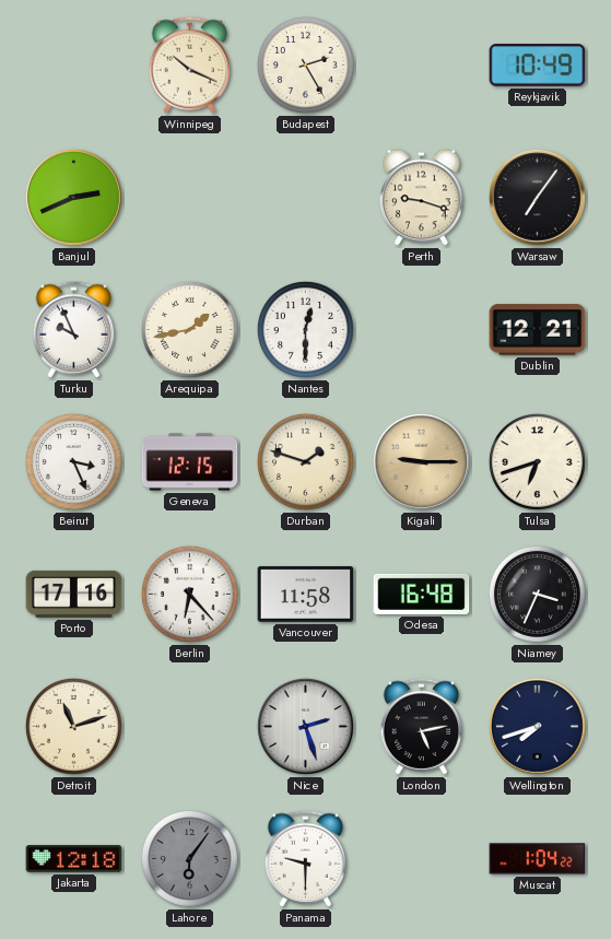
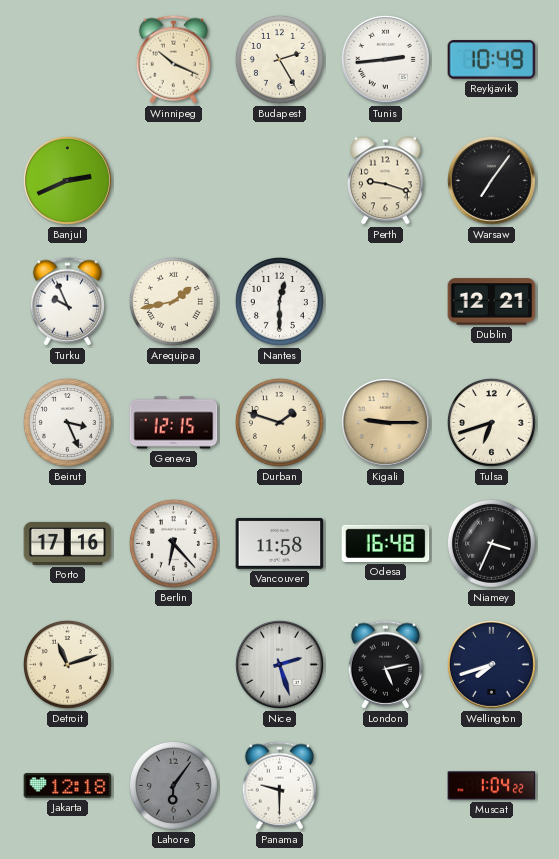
Tunis: none -> 2:44
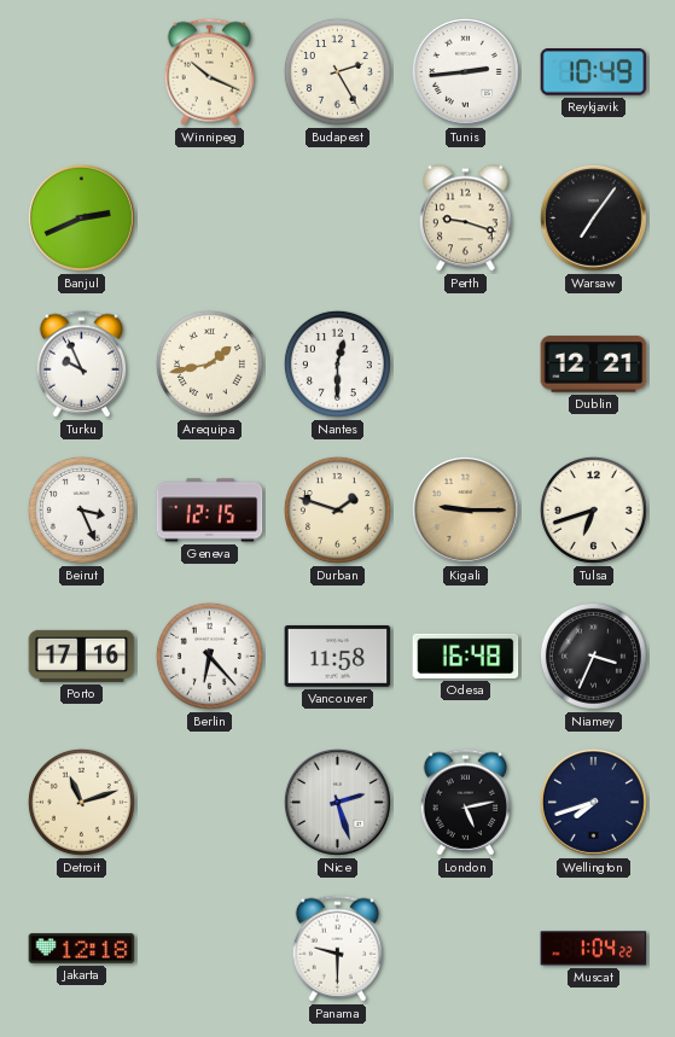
Lahore: 6:06 -> none
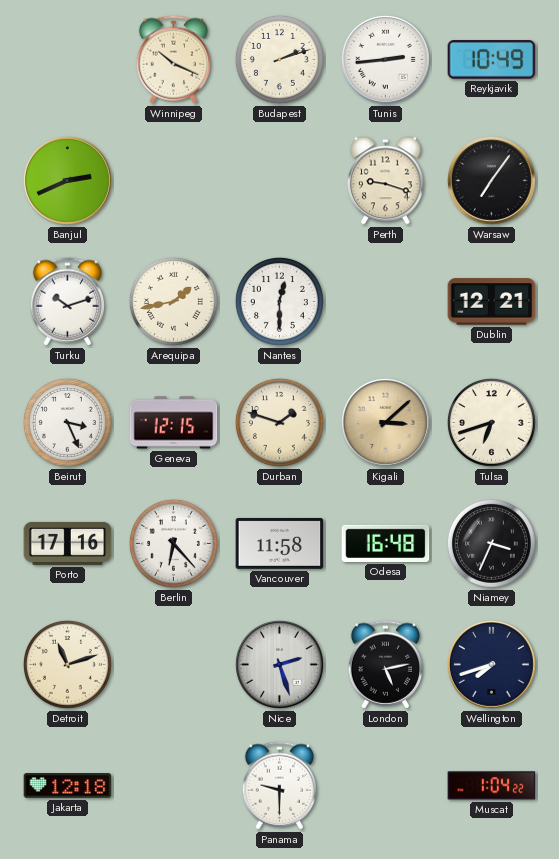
Budapest: 2:25 -> 2:12
Turku: 9:56 -> 10:12
Kigali: 9:15 -> 3:08
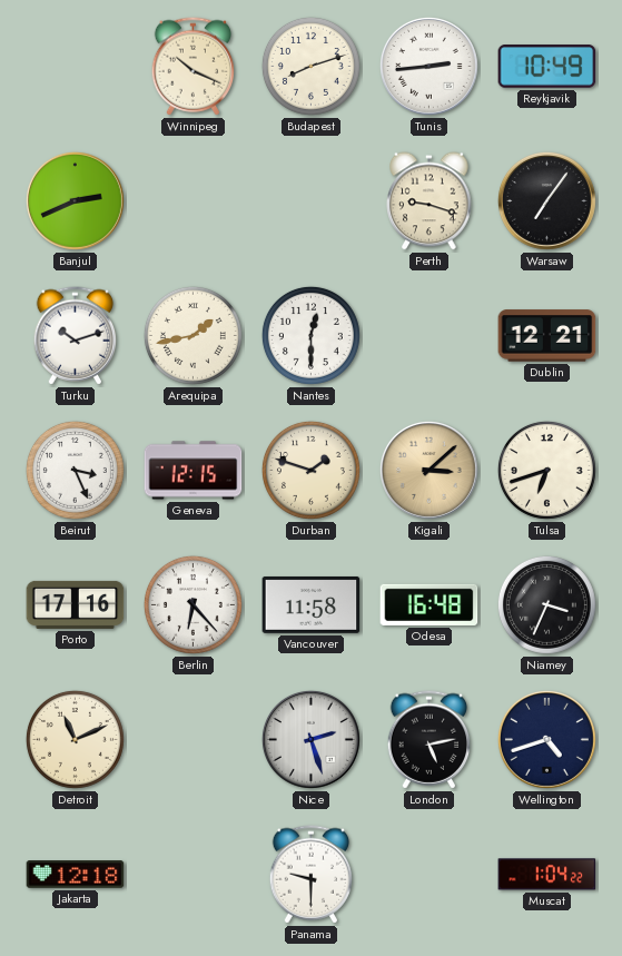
Budapest: 2:12 -> 8:12
Detroit: 11:12 -> 11:11
Wellington: 7:42 -> 4:42
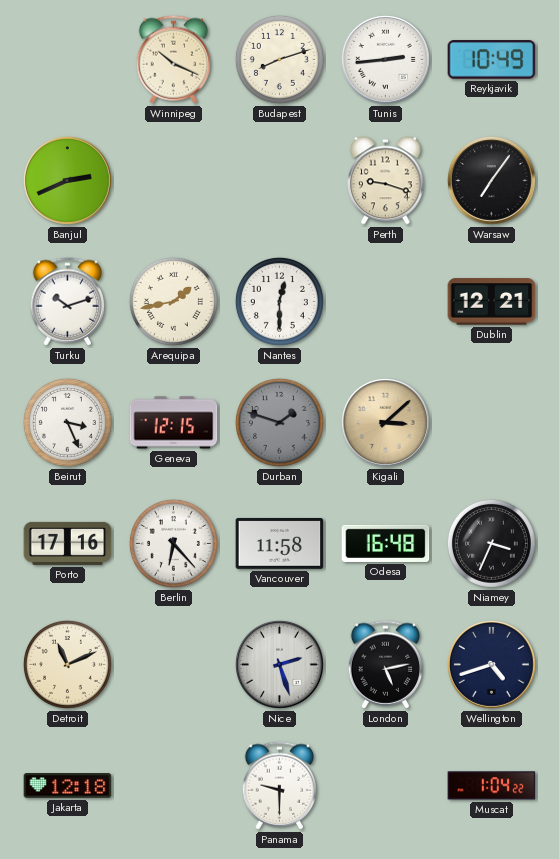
Durban dial: cream -> grey
Tulsa: 6:42 -> none
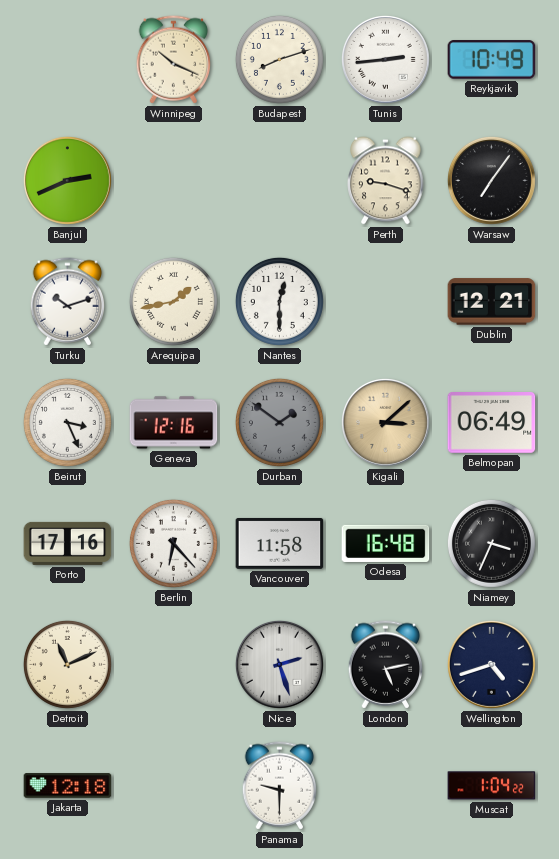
Geneva: 12:15 -> 12:16
Durban: 1:48 -> 1:51
Belmopan: none -> 06:49
